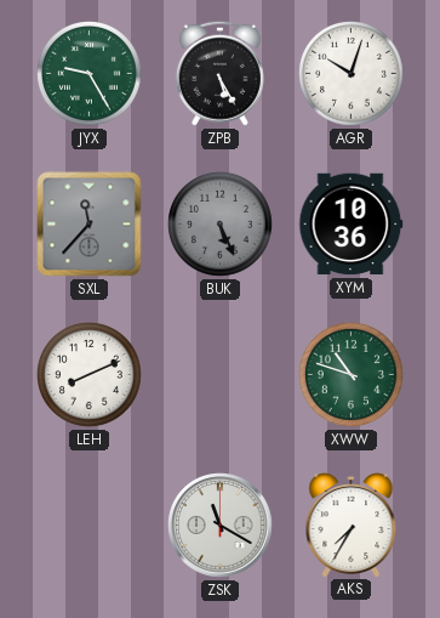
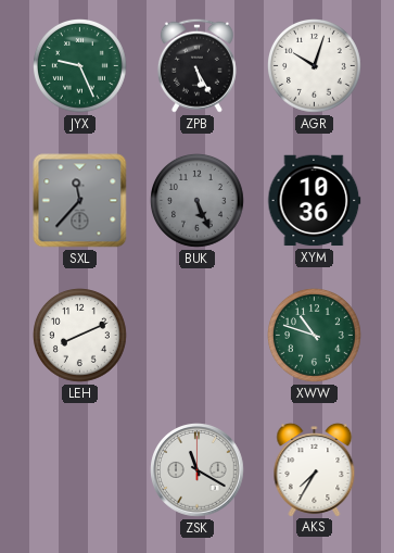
JYX: 9:25 -> 9:26
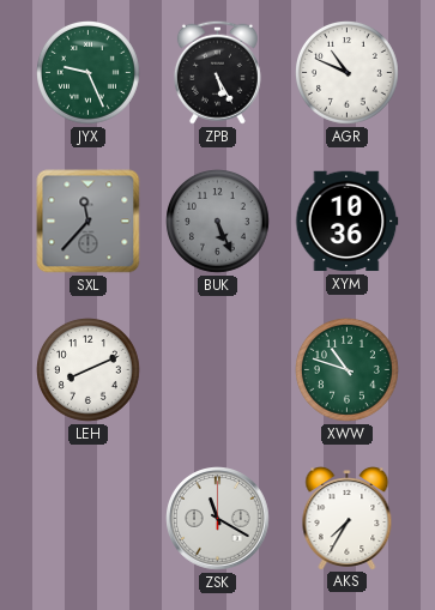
AGR: 10:03 -> 10:49
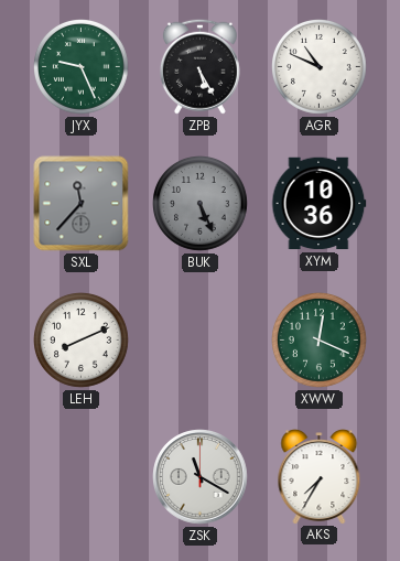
XWW: 10:48 -> 12:19
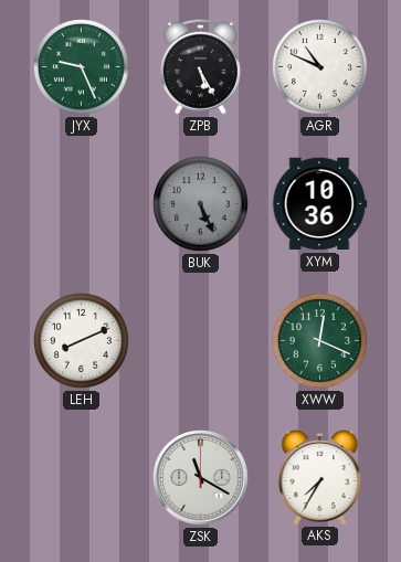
SXL: 11:37 -> none
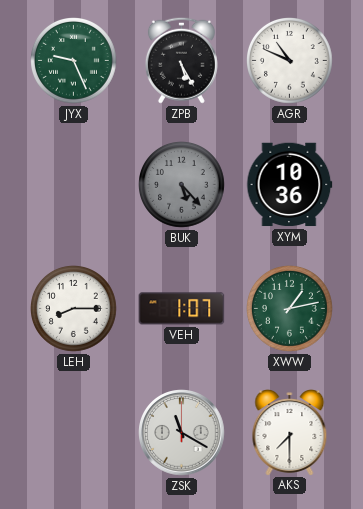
BUK: 5:26 -> 5:23
LEH: 8:11 -> 8:15
VEH: none -> 1:07
XWW: 12:19 -> 1:13
AKS: 7:35 -> 7:30
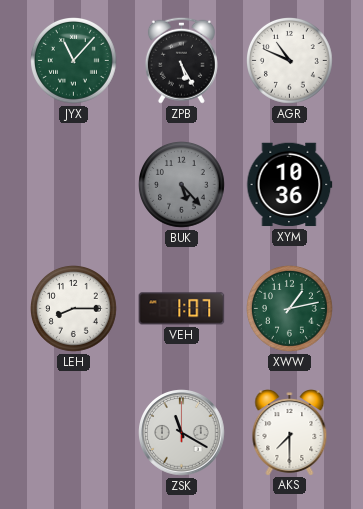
JYX: 9:26 -> 11:07
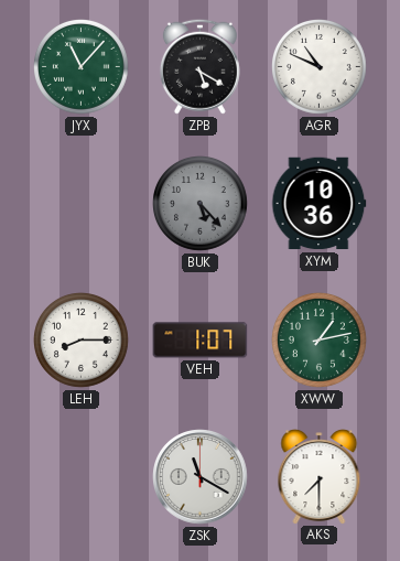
ZPB: 5:25 -> 5:20
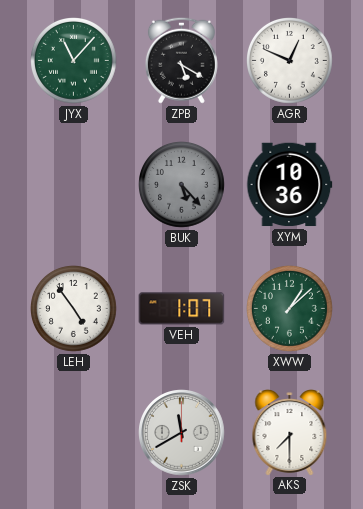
AGR: 10:49 -> 12:49
LEH: 8:15 -> 4:54
XWW: 1:13 -> 1:08
ZSK: 11:20 -> 11:40
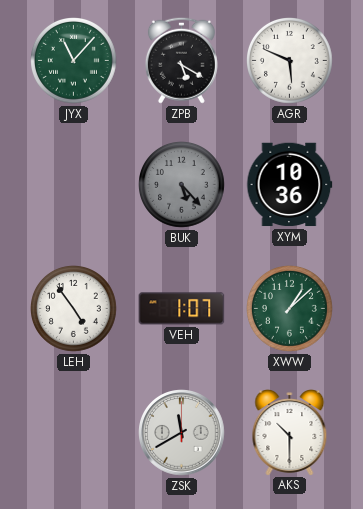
AGR: 12:49 -> 5:49
AKS: 7:30 -> 10:30
